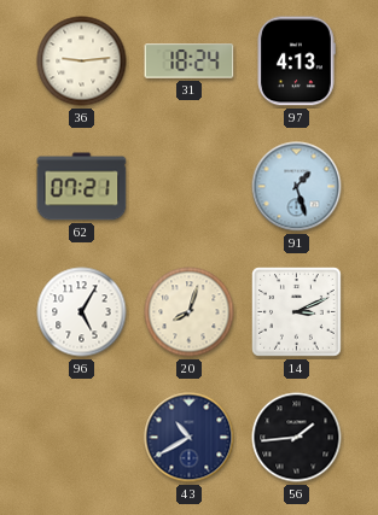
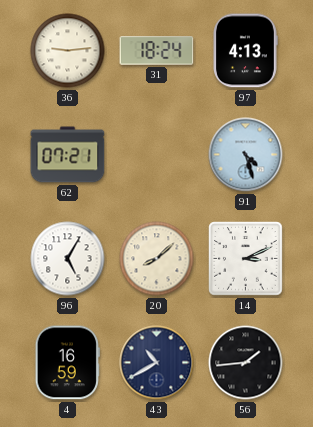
91: 1:27 -> 4:27
20: 8:03 -> 8:08
4: none -> 16:59
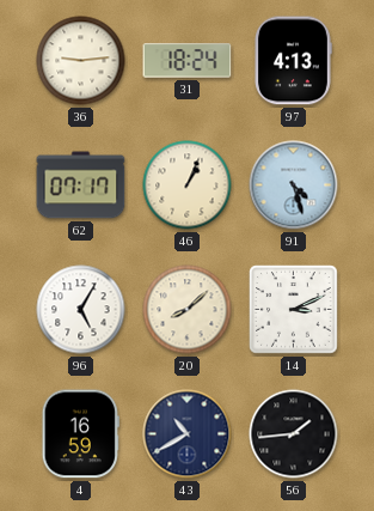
62: 07:21 -> 07:17
46: none -> 1:04
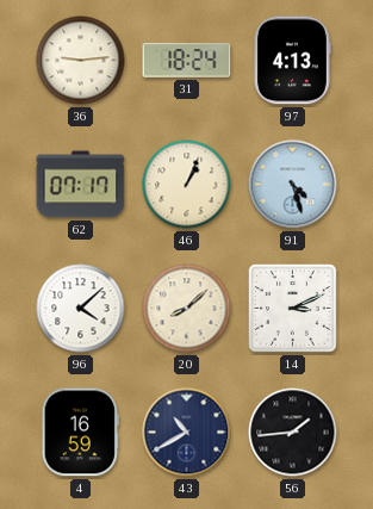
96: 5:05 -> 4:08
